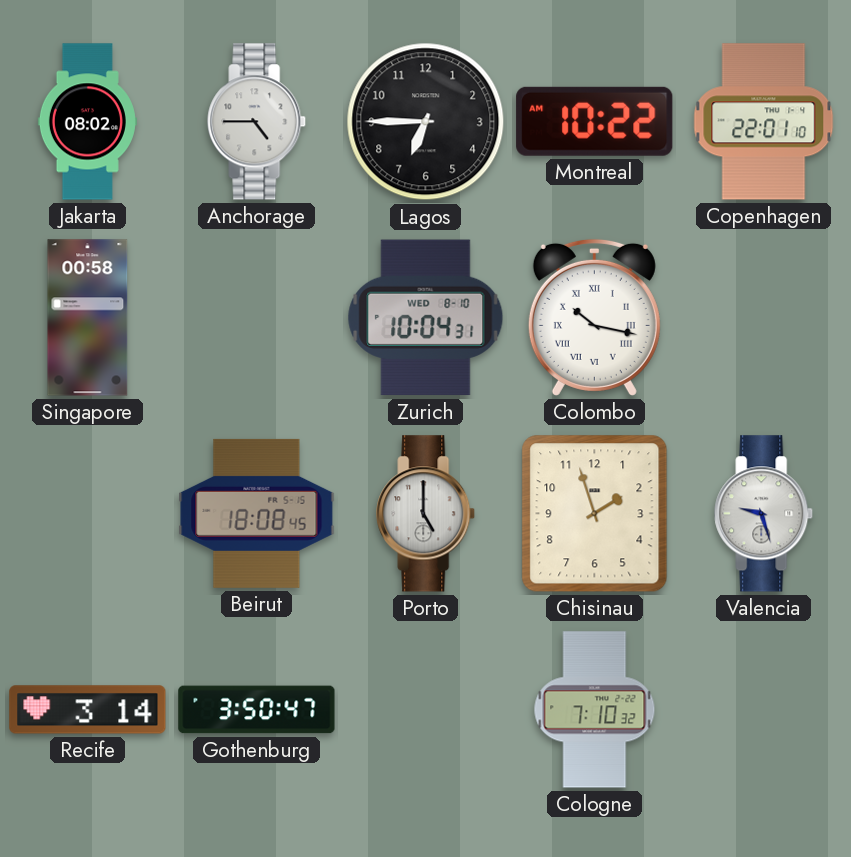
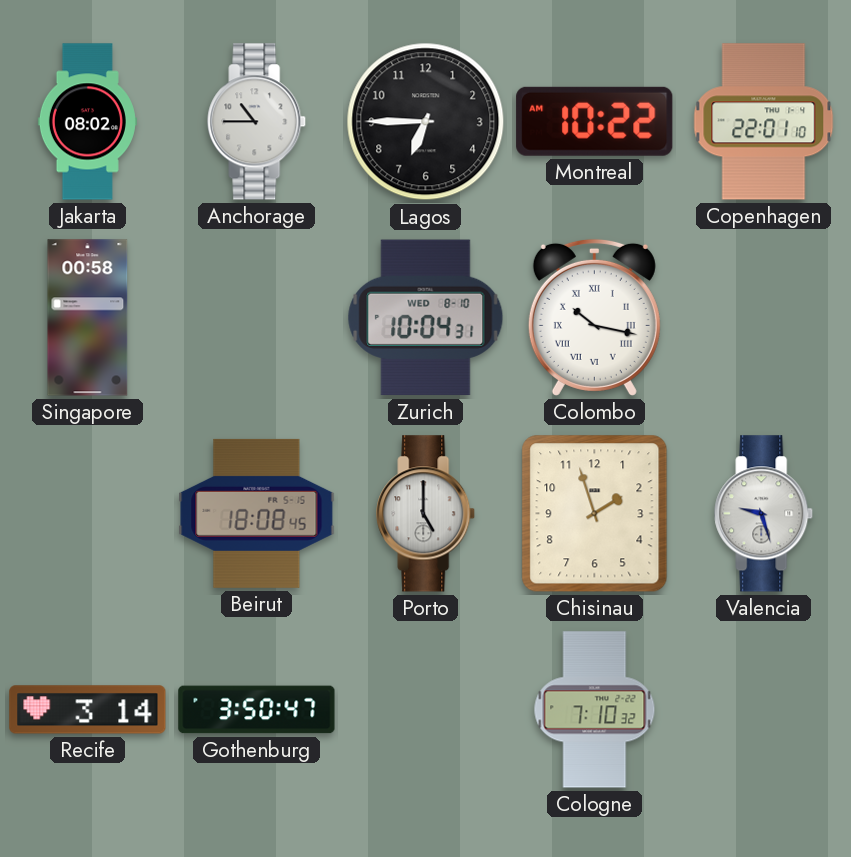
Anchorage: 4:45 -> 10:45
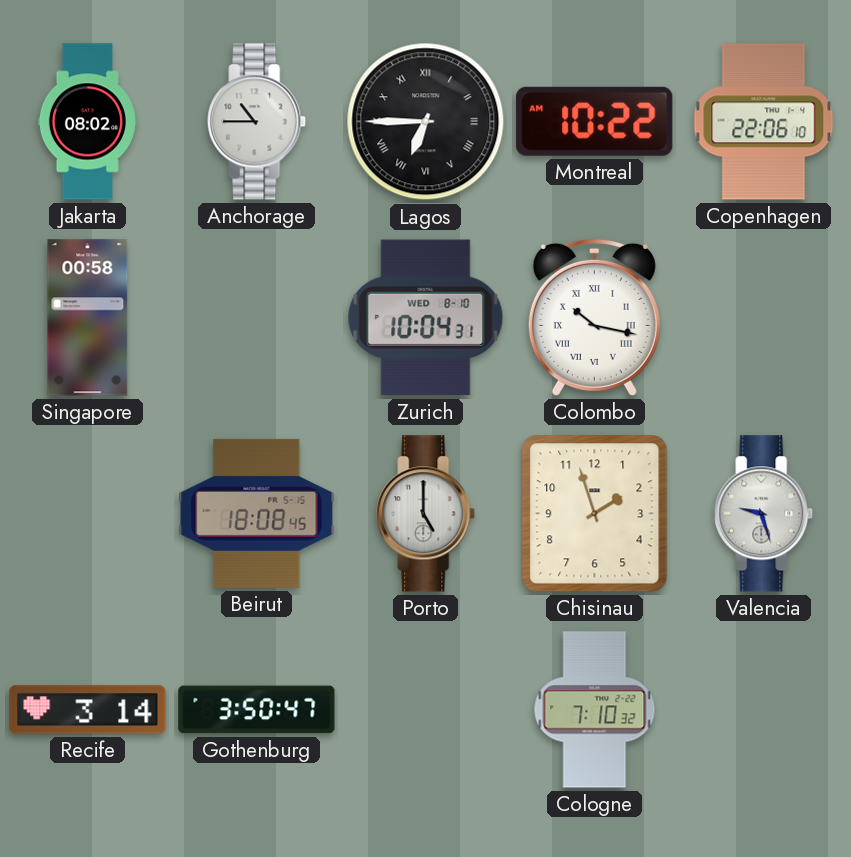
Lagos numerals: Arabic -> Roman
Copenhagen: 22:01 -> 22:06
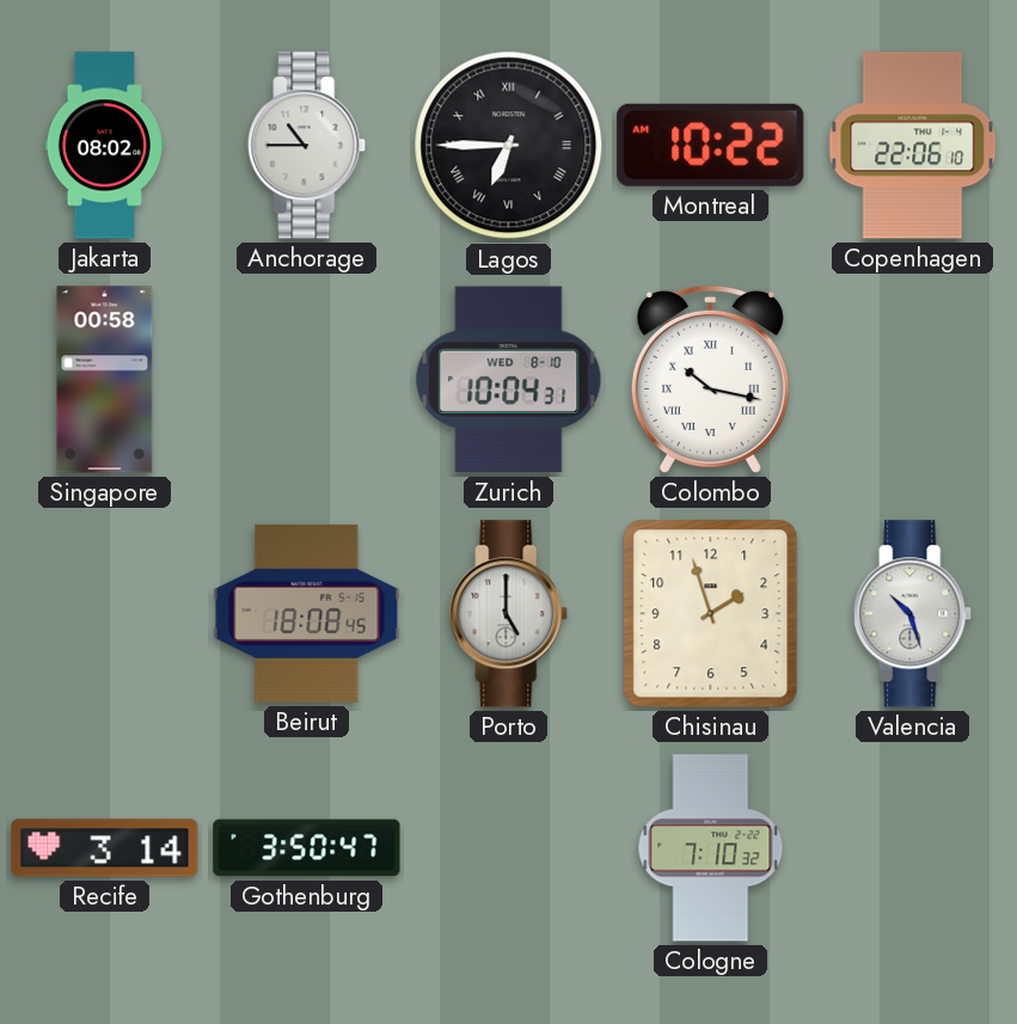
Valencia: 9:27 -> 10:27
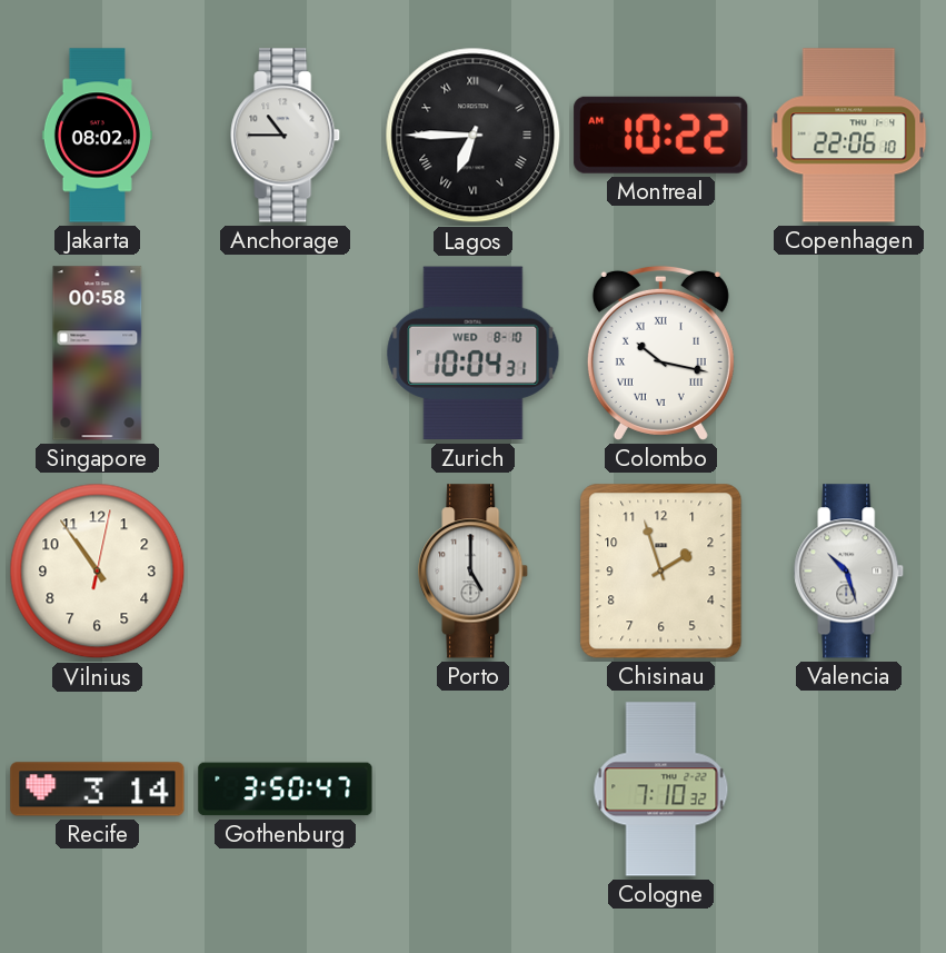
Vilnius: none -> 10:54
Beirut: 18:08 -> none
